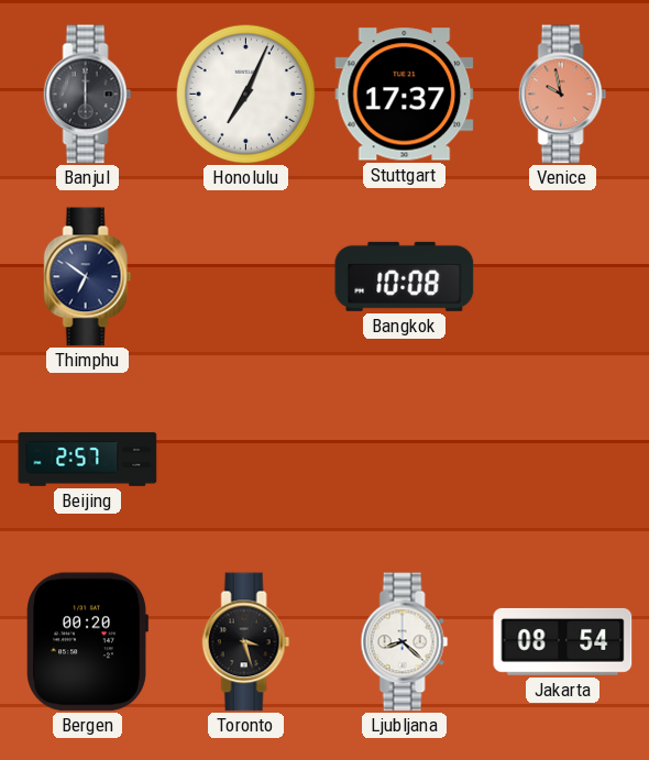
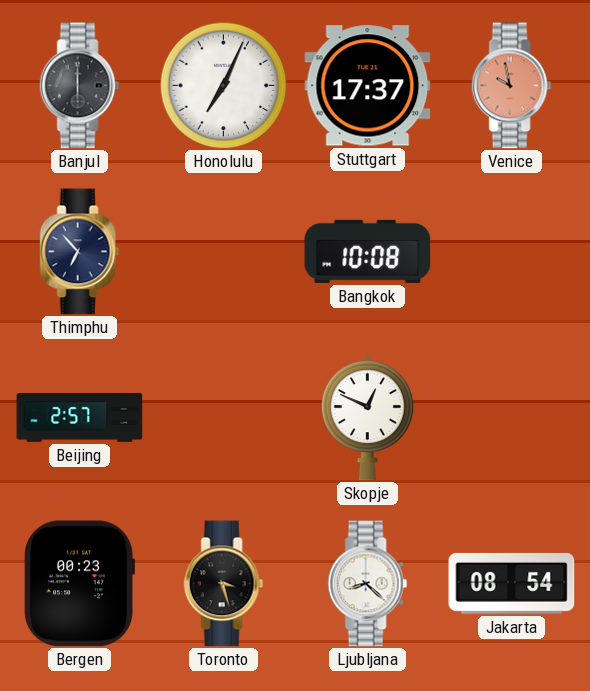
Thimphu: 6:51 -> 6:53
Skopje: none -> 12:49
Bergen: 00:20 -> 00:23
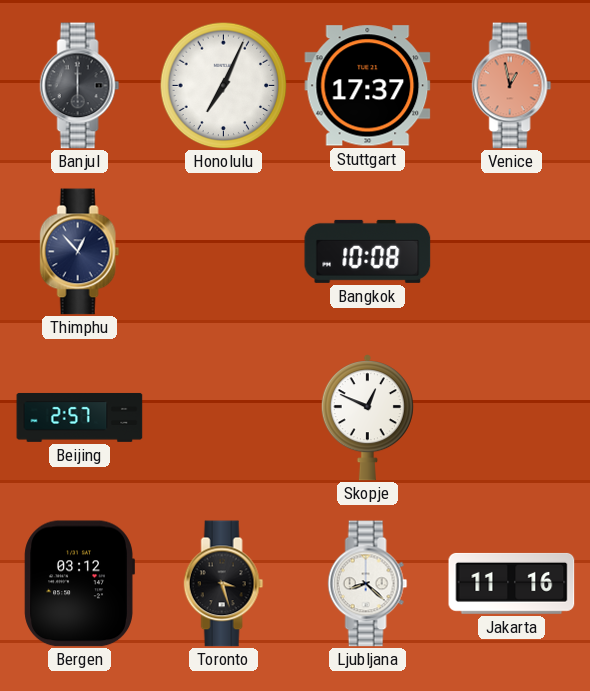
Venice: 9:58 -> 12:58
Thimphu: 6:53 -> 12:53
Bergen: 00:23 -> 03:12
Jakarta: 08:54 -> 11:16
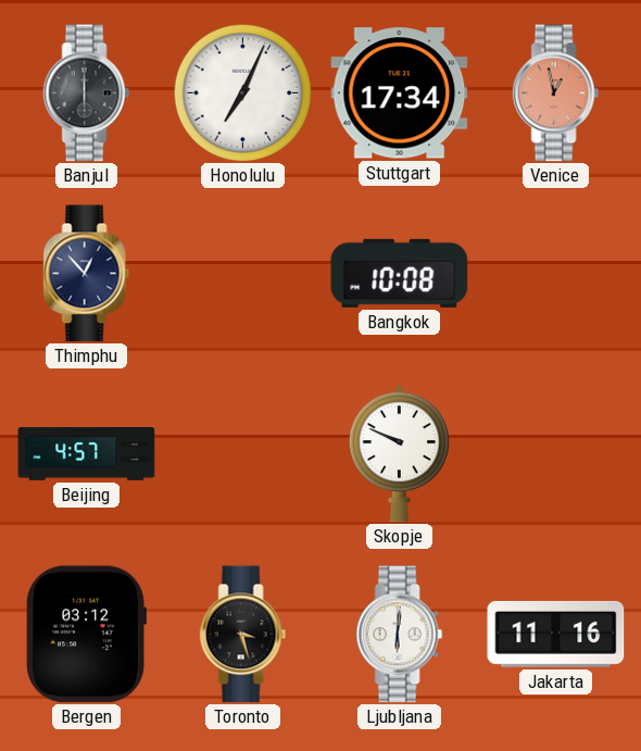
Stuttgart: 17:37 -> 17:34
Beijing: 2:57 -> 4:57
Skopje: 12:49 -> 9:49
Ljubljana: 8:22 -> 6:01
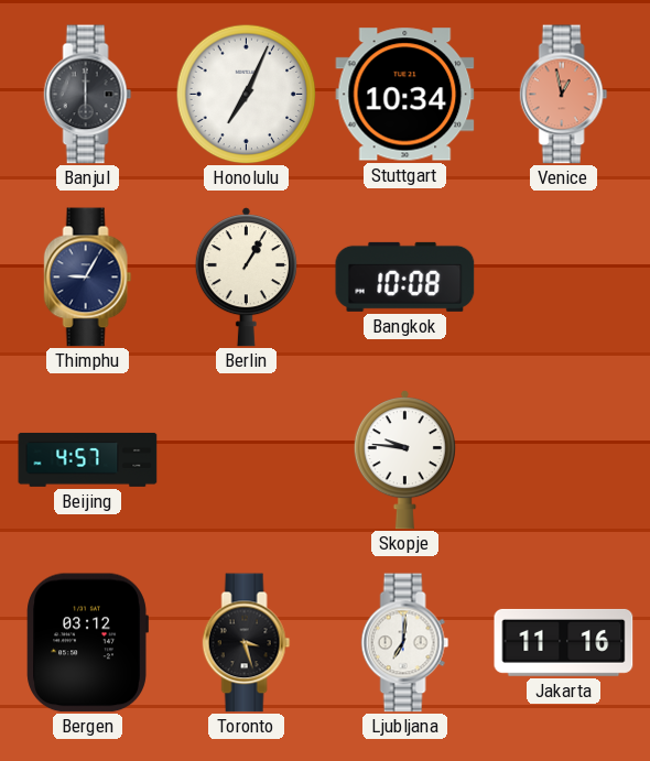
Stuttgart: 17:34 -> 10:34
Thimphu: 12:53 -> 9:05
Berlin: none -> 1:05
Skopje: 9:49 -> 9:46
Ljubljana: 6:01 -> 7:01
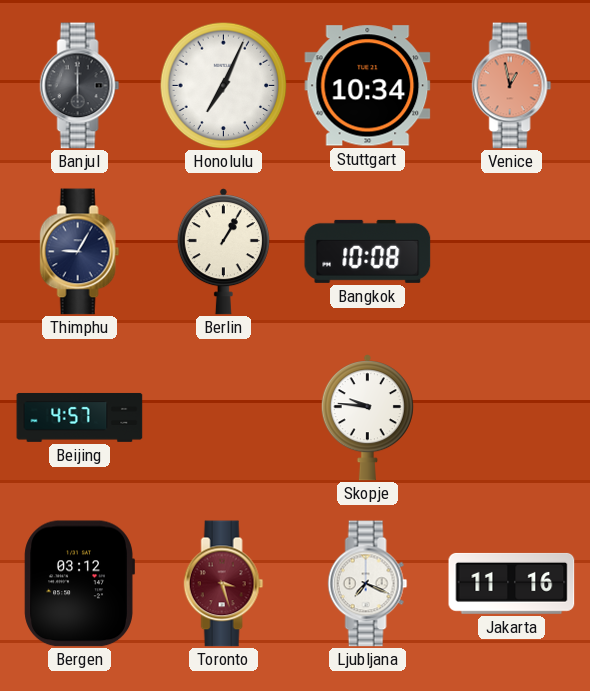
Toronto dial: black -> burgundy
Ljubljana: 7:01 -> 7:19
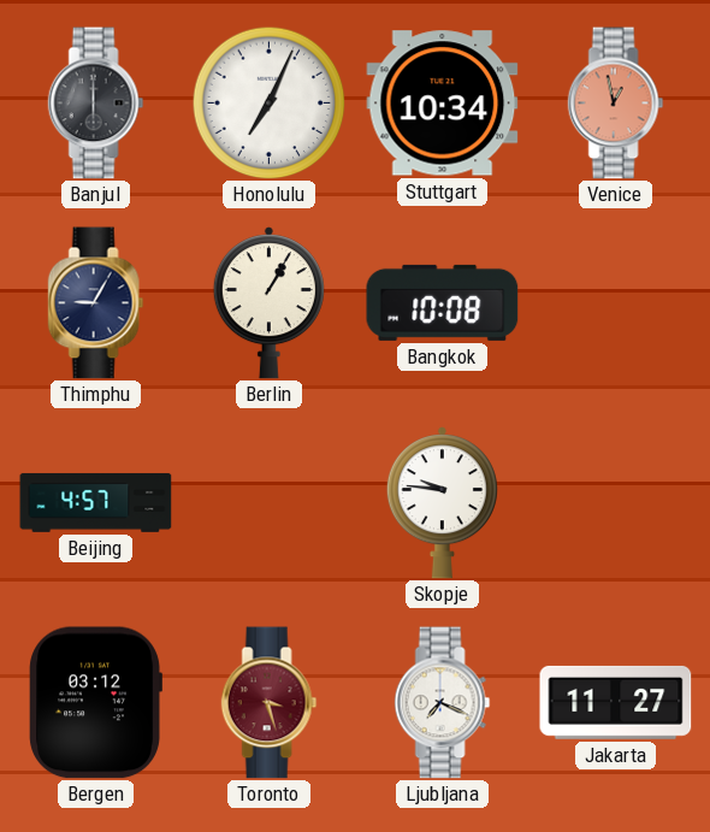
Jakarta: 11:16 -> 11:27
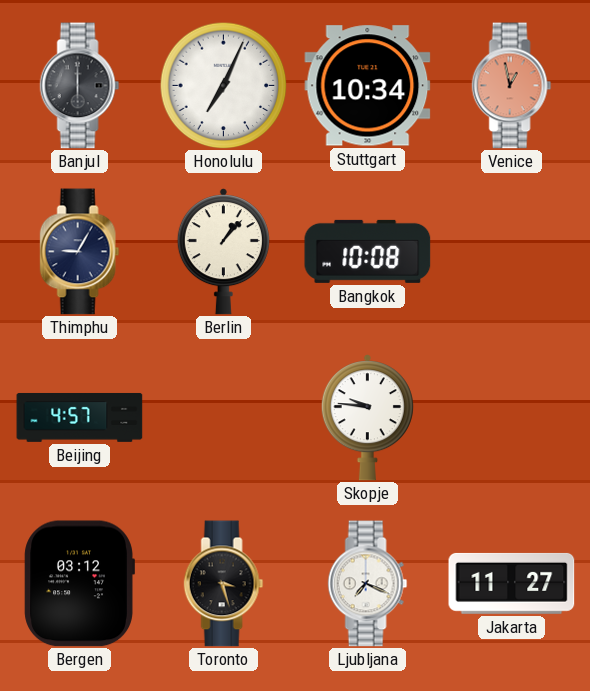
Berlin: 1:05 -> 1:07
Toronto dial: burgundy -> black
